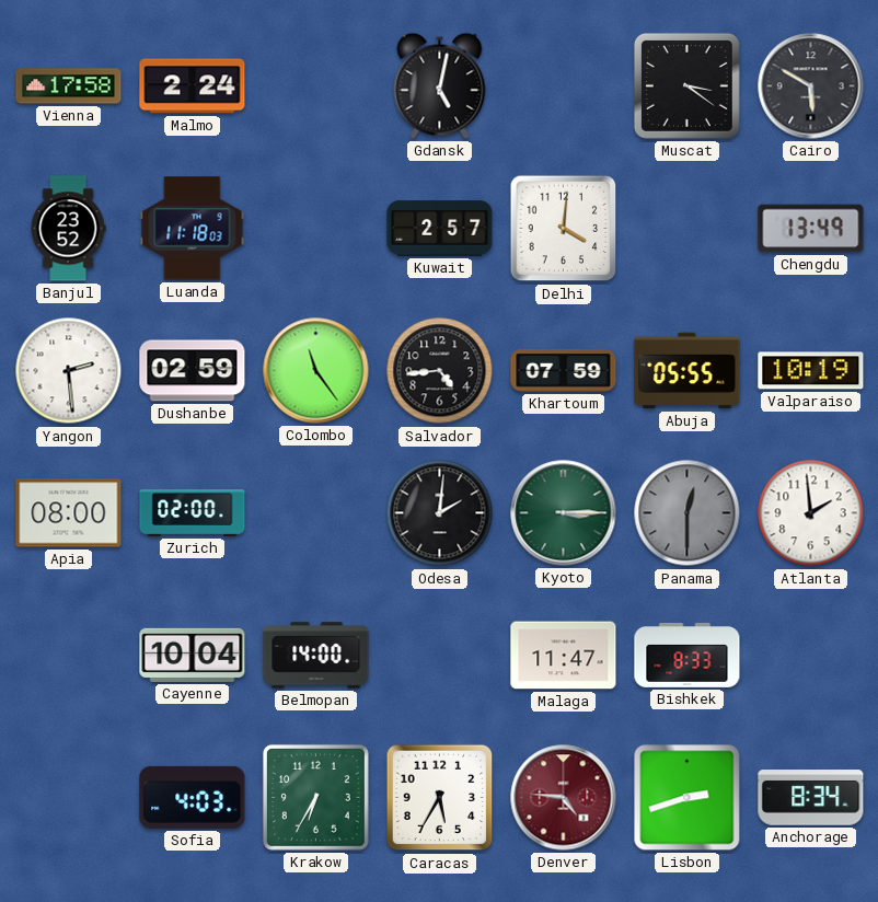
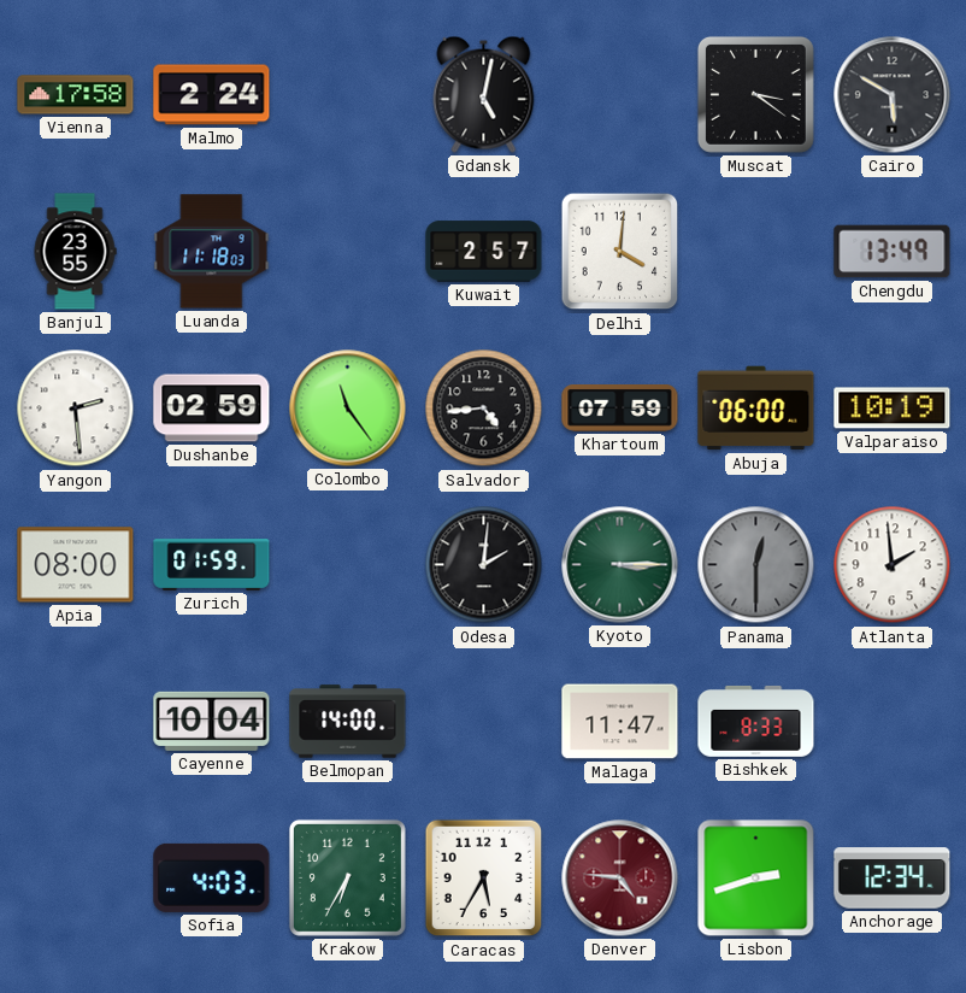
Banjul: 23:52 -> 23:55
Abuja: 05:55 -> 06:00
Zurich: 02:00 -> 01:59
Anchorage: 8:34 -> 12:34
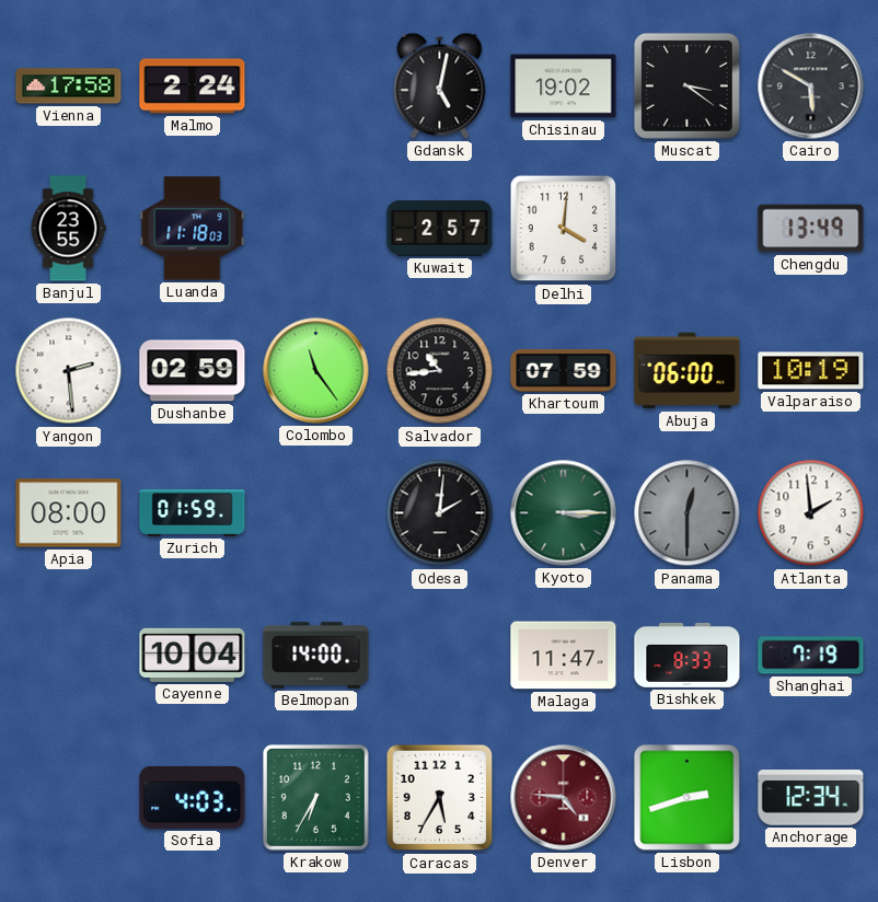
Chisinau: none -> 19:02
Salvador: 4:44 -> 10:44
Shanghai: none -> 7:19
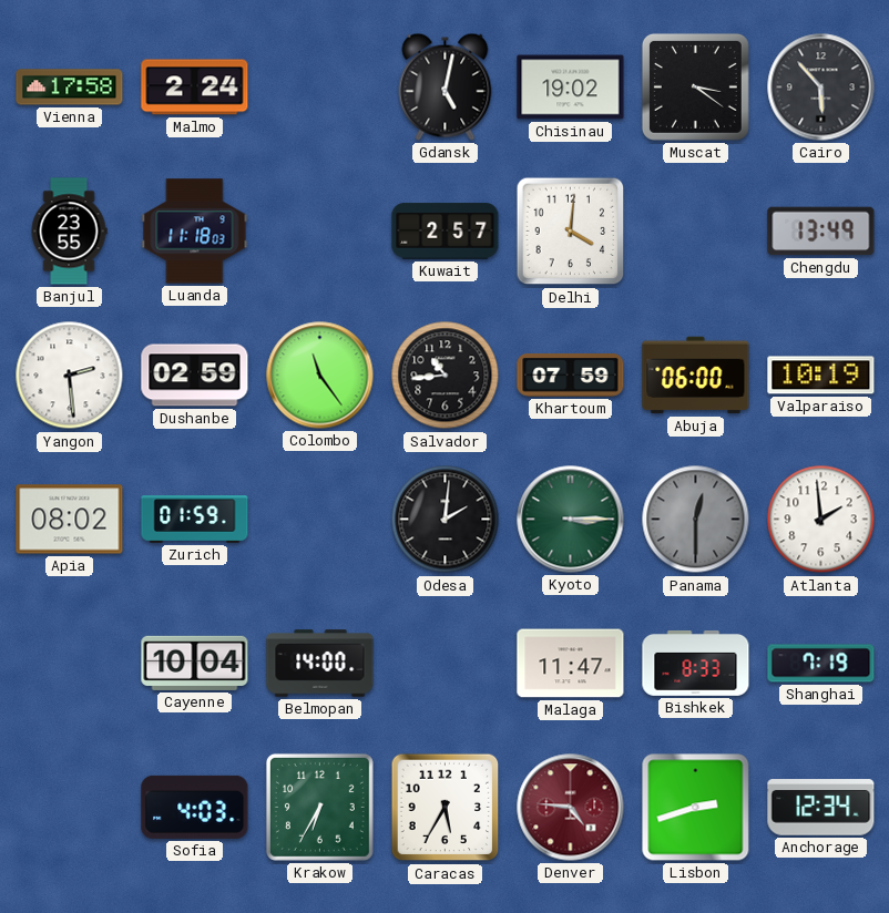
Cairo: 5:50 -> 5:53
Apia: 08:00 -> 08:02
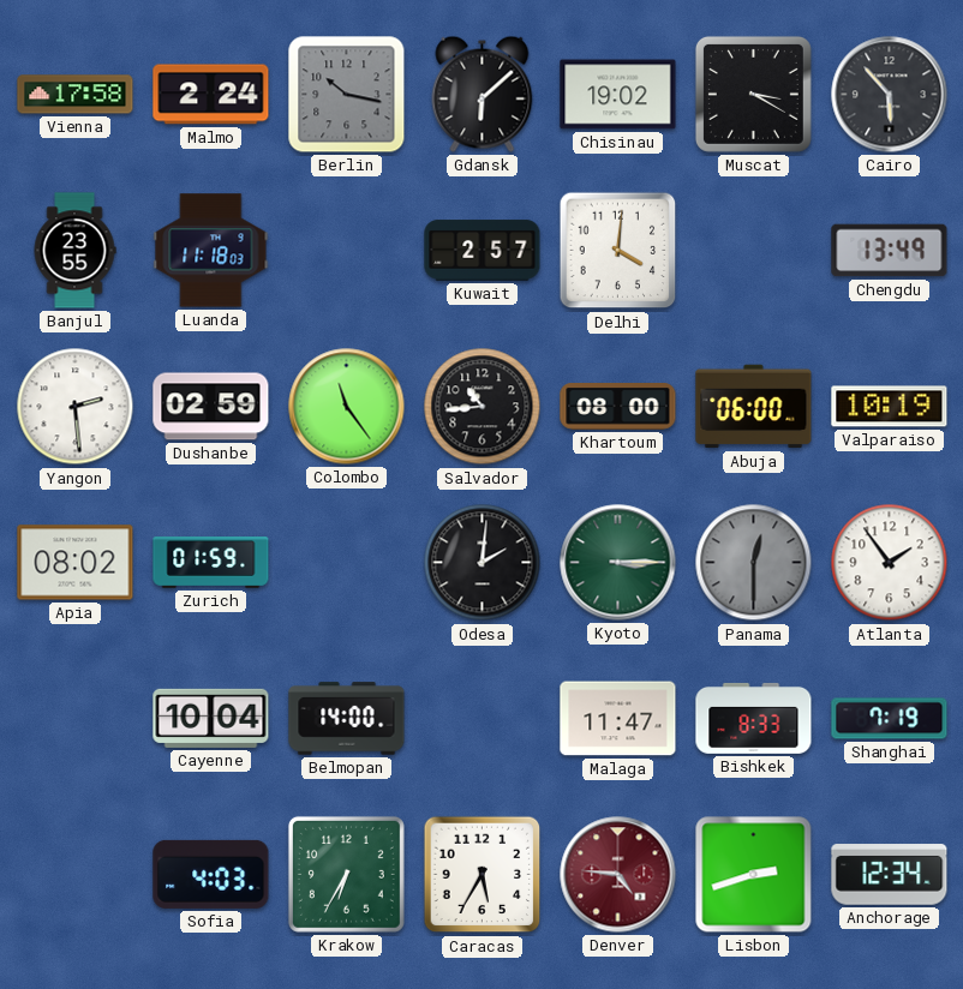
Berlin: none -> 10:17
Gdansk: 5:02 -> 6:08
Muscat: 3:21 -> 3:20
Khartoum: 07:59 -> 08:00
Atlanta: 1:59 -> 1:54
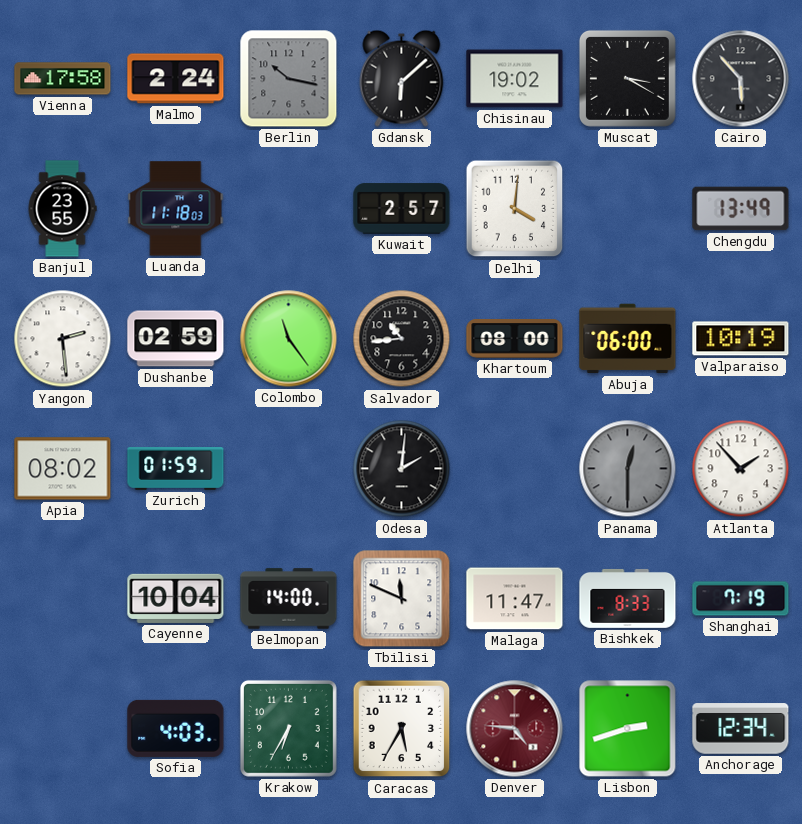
Kyoto: 3:15 -> none
Atlanta: 1:54 -> 1:53
Tbilisi: none -> 11:49
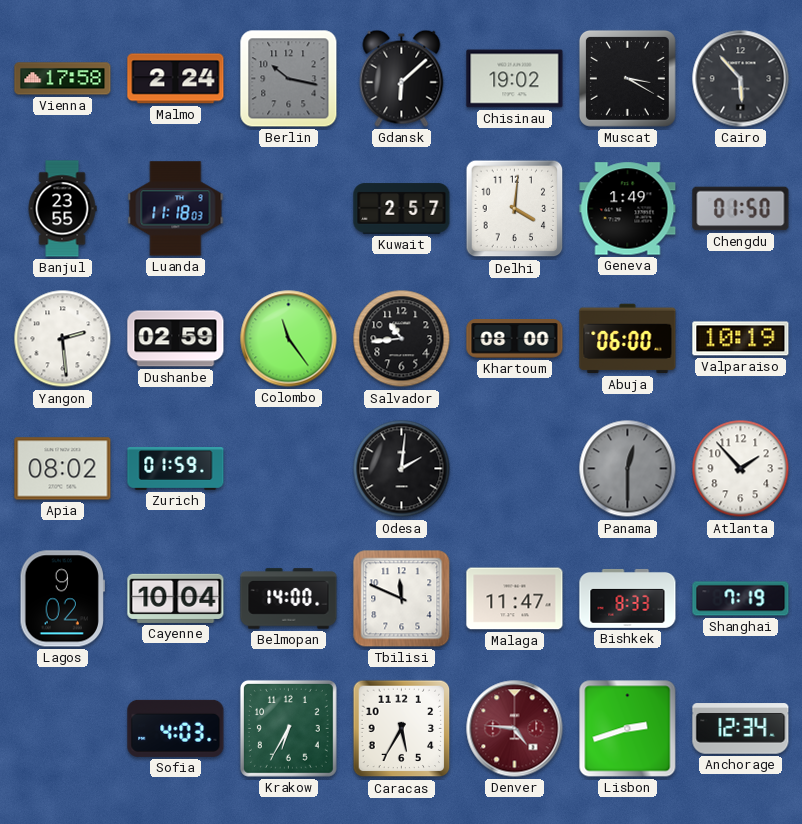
Geneva: none -> 1:49
Chengdu: 13:49 -> 01:50
Lagos: none -> 9:02
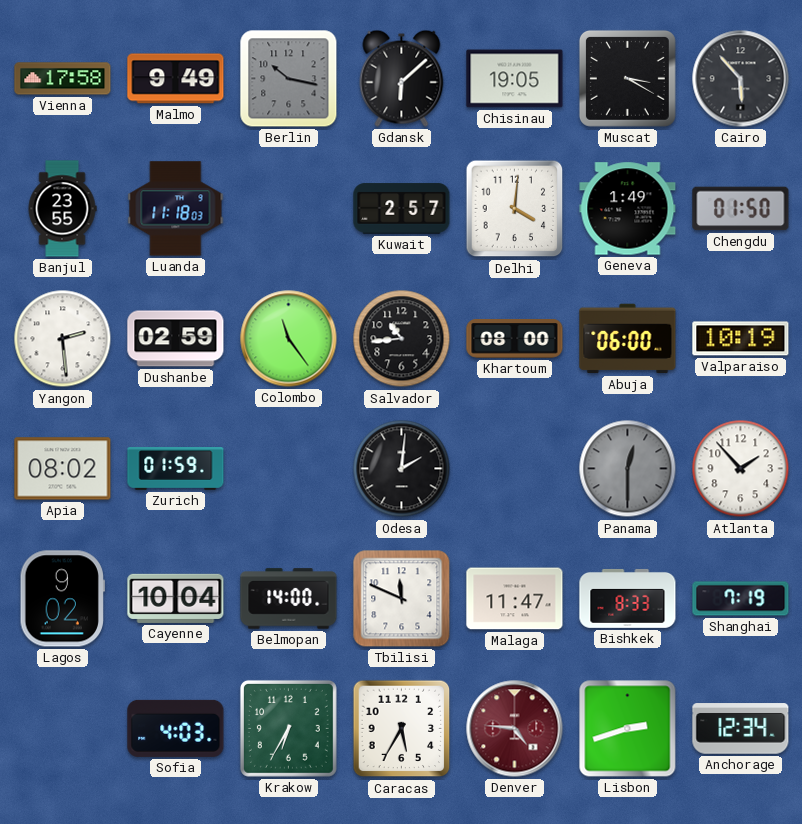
Malmo: 2:24 -> 9:49
Chisinau: 19:02 -> 19:05
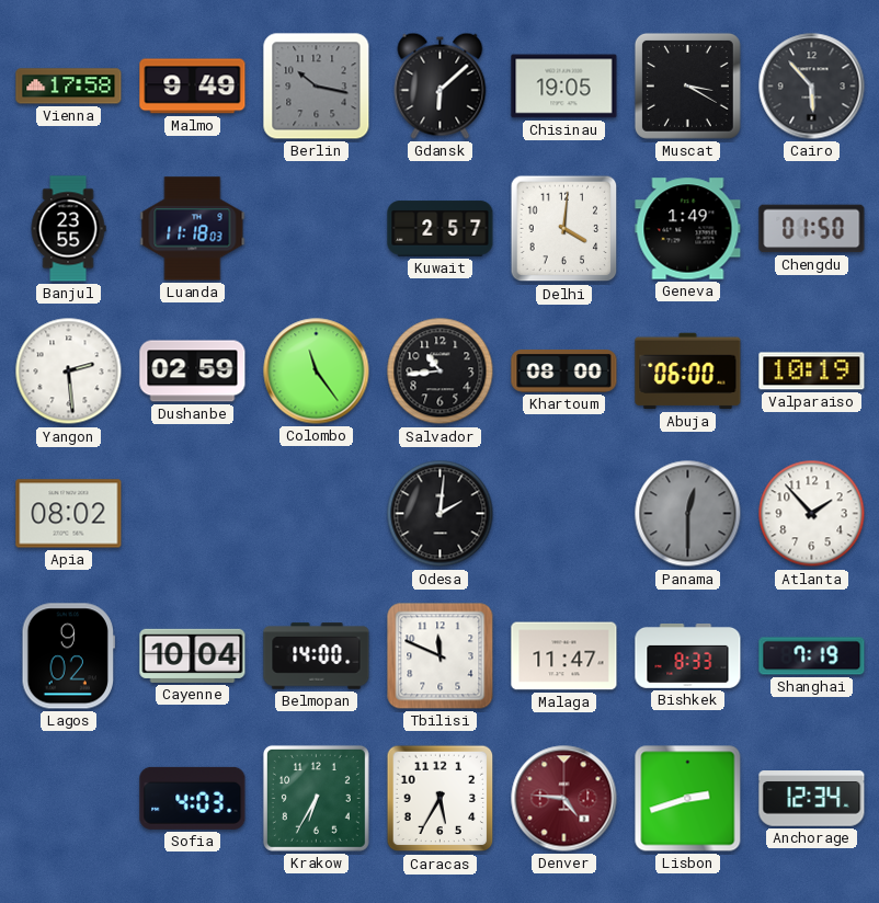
Zurich: 01:59 -> none
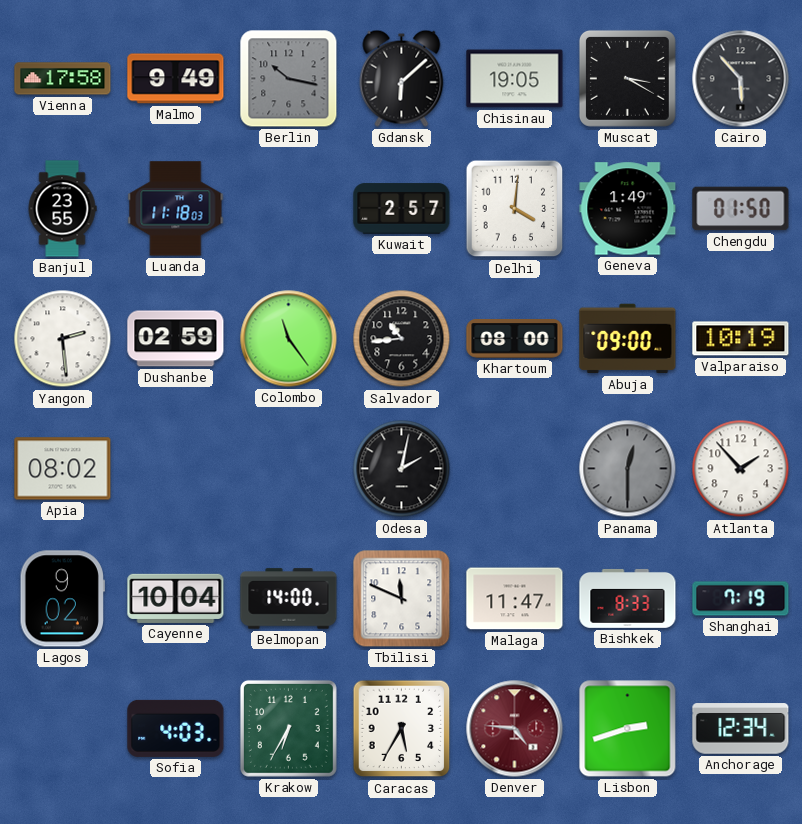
Abuja: 06:00 -> 09:00
Odesa: 2:01 -> 2:02
